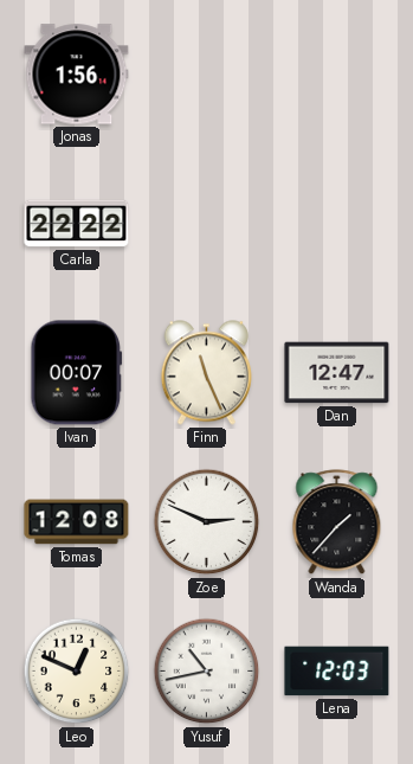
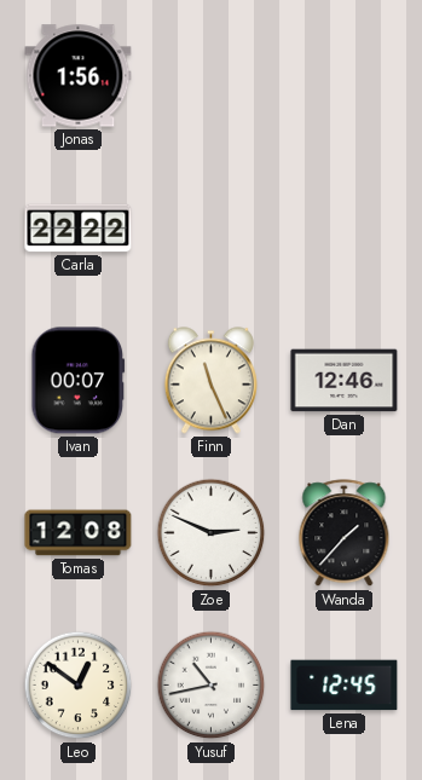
Dan: 12:47 -> 12:46
Leo: 12:49 -> 12:51
Lena: 12:03 -> 12:45
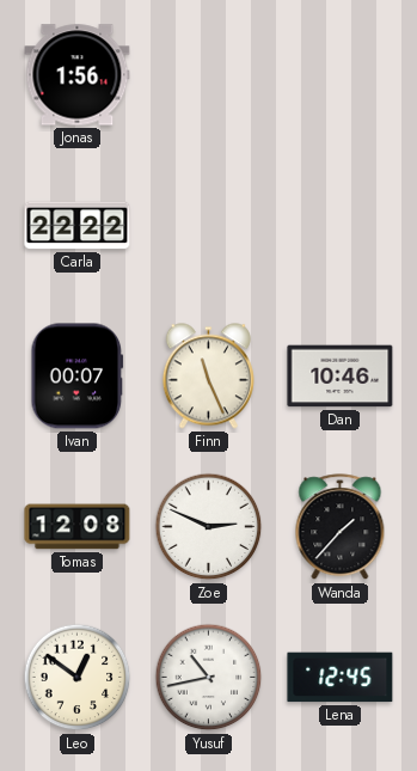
Dan: 12:46 -> 10:46
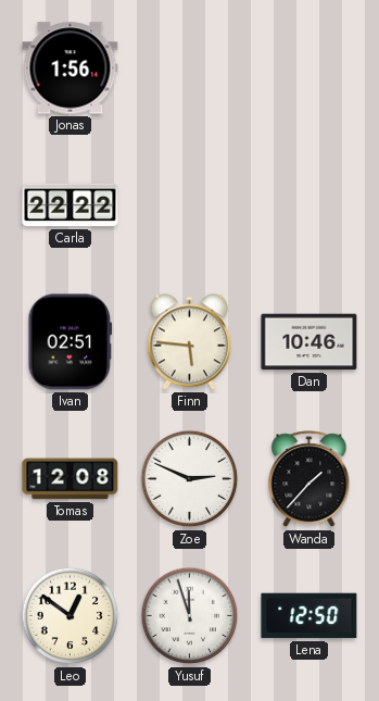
Ivan: 00:07 -> 02:51
Finn: 11:26 -> 5:46
Yusuf: 10:43 -> 11:57
Lena: 12:45 -> 12:50
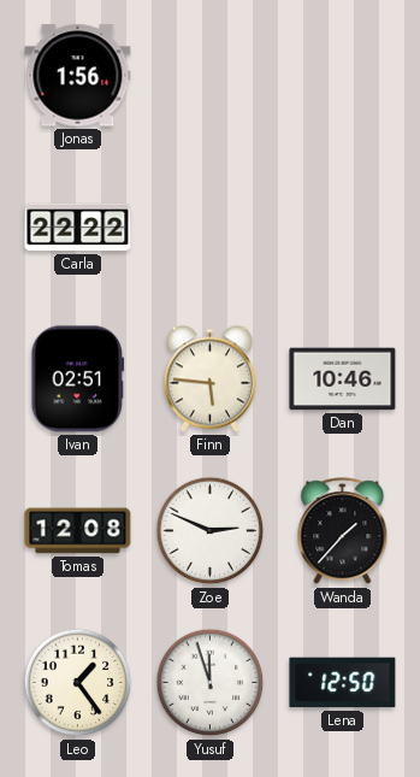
Leo: 12:51 -> 1:24
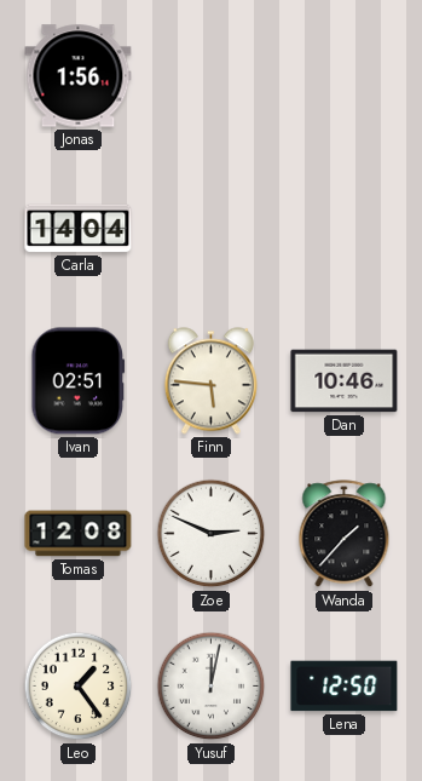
Carla: 22:22 -> 14:04
Yusuf: 11:57 -> 12:02
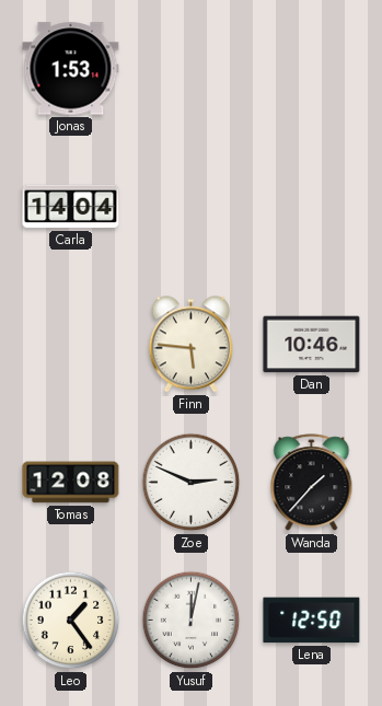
Jonas: 1:56 -> 1:53
Ivan: 02:51 -> none
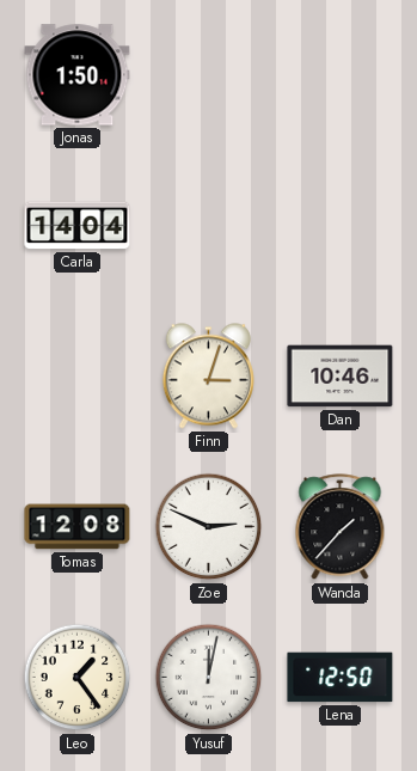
Jonas: 1:53 -> 1:50
Finn: 5:46 -> 3:03
